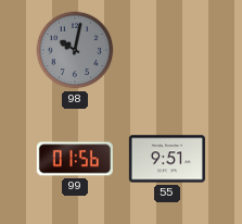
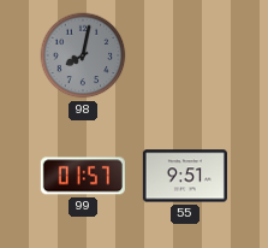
98: 10:02 -> 8:02
99: 01:56 -> 01:57
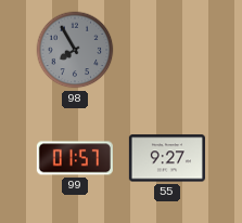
98: 8:02 -> 7:55
55: 9:51 -> 9:27
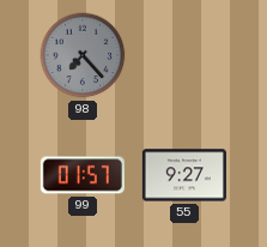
98: 7:55 -> 7:23
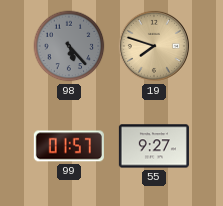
98: 7:23 -> 5:23
19: none -> 7:48
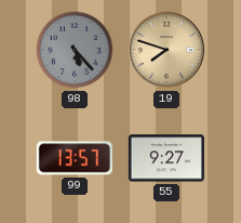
99: 01:57 -> 13:57
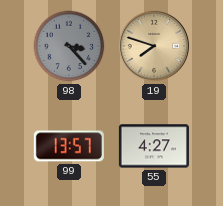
98: 5:23 -> 3:23
55: 9:27 -> 4:27
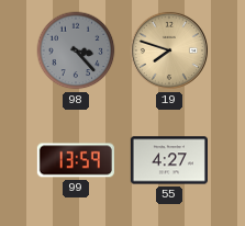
99: 13:57 -> 13:59
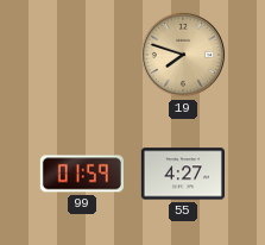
98: 3:23 -> none
99: 13:59 -> 01:59
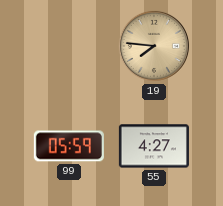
19: 7:48 -> 7:46
99: 01:59 -> 05:59
